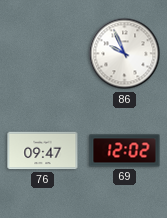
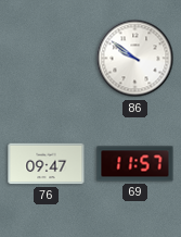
86: 9:56 -> 9:51
69: 12:02 -> 11:57
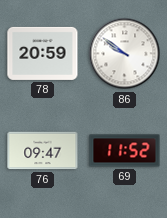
78: none -> 20:59
69: 11:57 -> 11:52
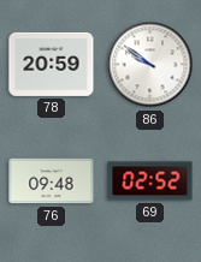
76: 09:47 -> 09:48
69: 11:52 -> 02:52
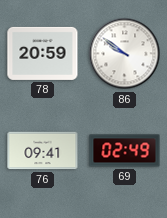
76: 09:48 -> 09:41
69: 02:52 -> 02:49
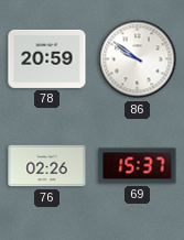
76: 09:41 -> 02:26
69: 02:49 -> 15:37
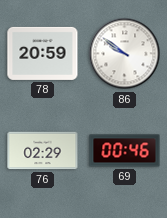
76: 02:26 -> 02:29
69: 15:37 -> 00:46
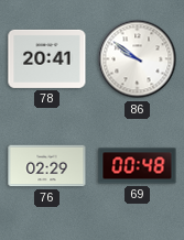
78: 20:59 -> 20:41
69: 00:46 -> 00:48
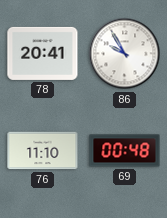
86: 9:51 -> 9:55
76: 02:29 -> 11:10
